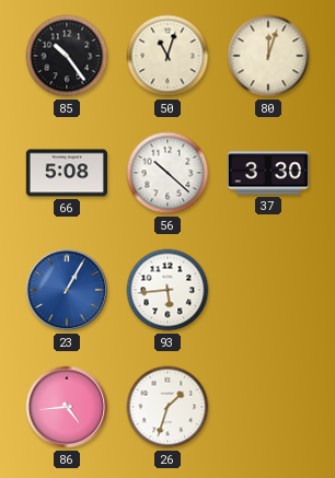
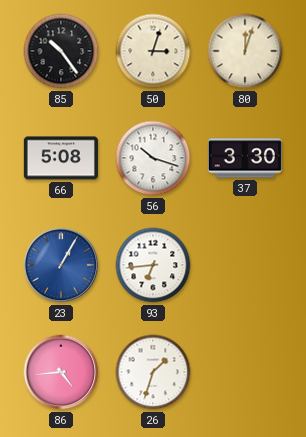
50: 11:03 -> 3:03
56: 10:22 -> 10:18
93: 5:44 -> 6:44
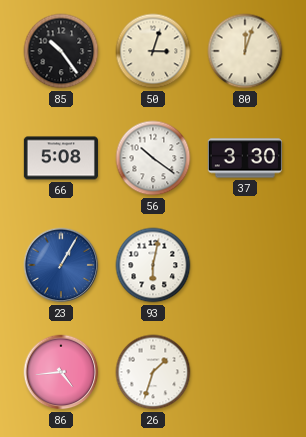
56: 10:18 -> 10:21
93: 6:44 -> 6:02
